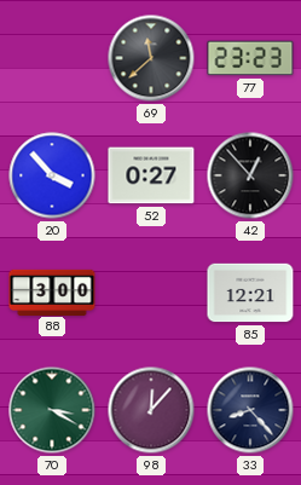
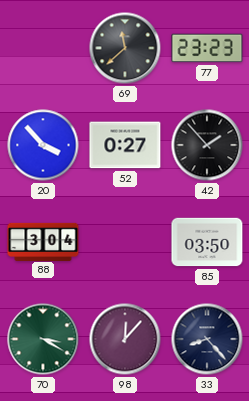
42: 12:53 -> 1:53
88: 3:00 -> 3:04
85: 12:21 -> 03:50
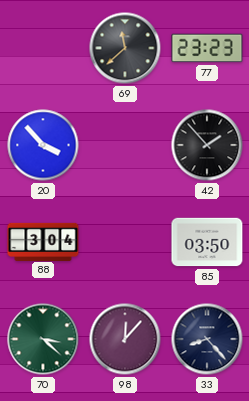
52: 0:27 -> none
70: 3:20 -> 3:22
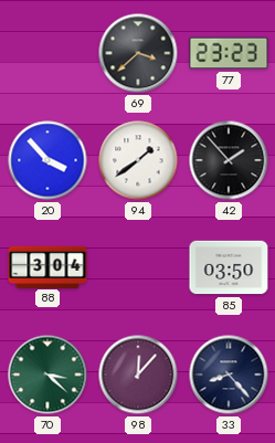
69: 11:38 -> 3:38
94: none -> 1:39
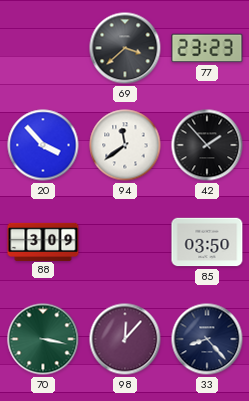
94: 1:39 -> 11:39
88: 3:04 -> 3:09
70: 3:22 -> 3:17
